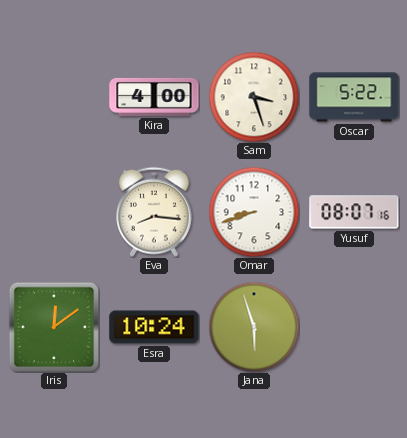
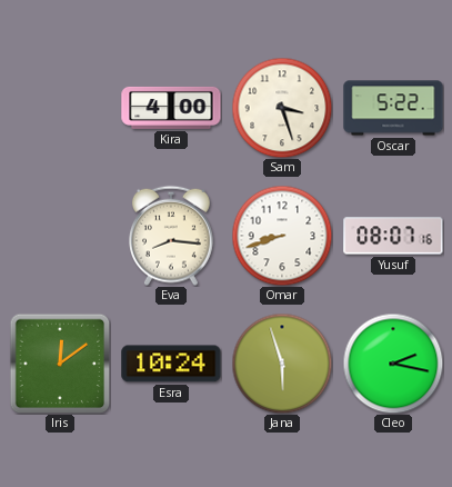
Cleo: none -> 2:17
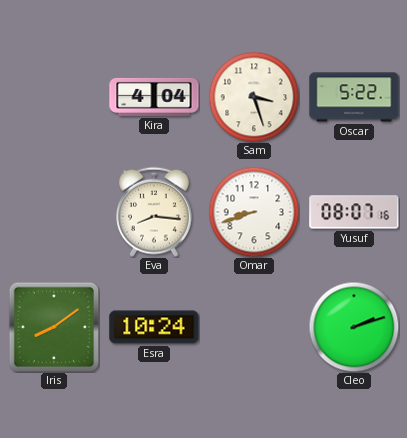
Kira: 4:00 -> 4:04
Iris: 12:09 -> 8:09
Jana: 5:57 -> none
Cleo: 2:17 -> 2:12
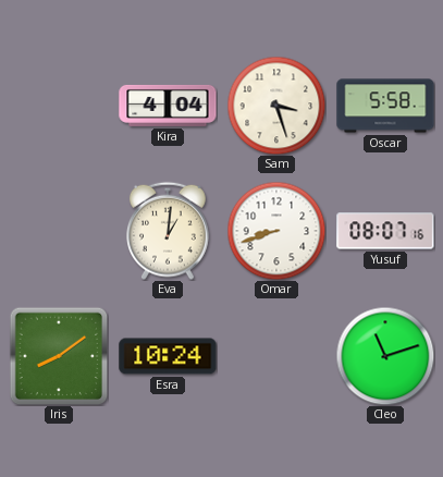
Oscar: 5:22 -> 5:58
Eva: 8:16 -> 1:01
Cleo: 2:12 -> 11:12
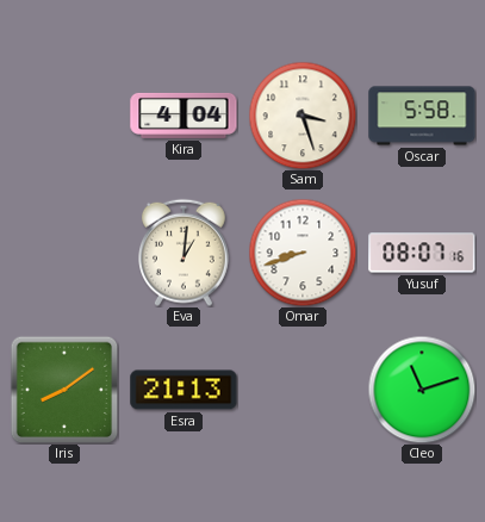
Esra: 10:24 -> 21:13
